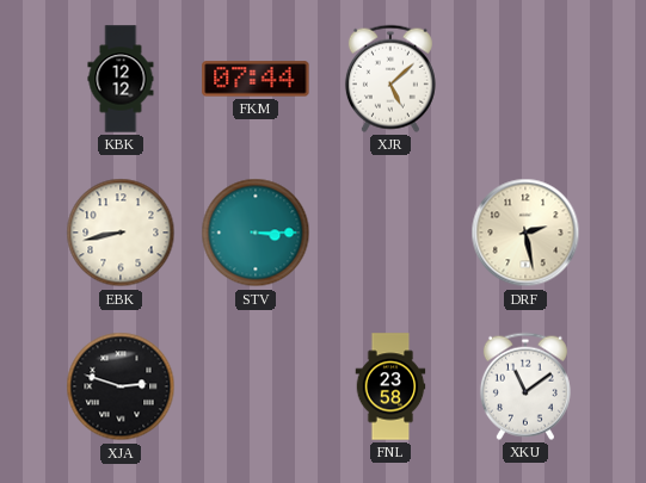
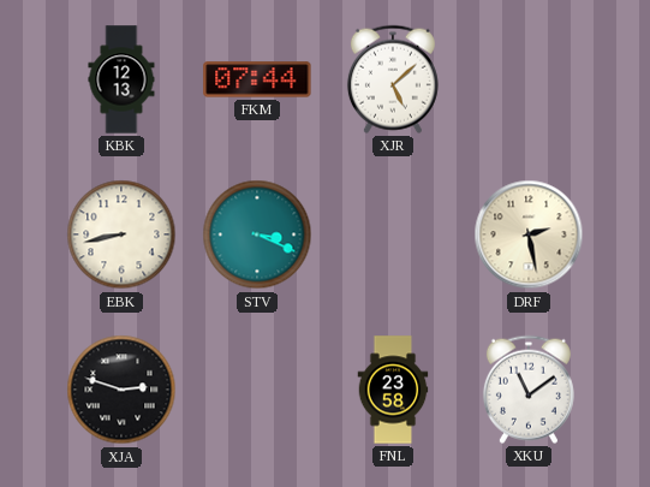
KBK: 12:12 -> 12:13
STV: 3:15 -> 3:19
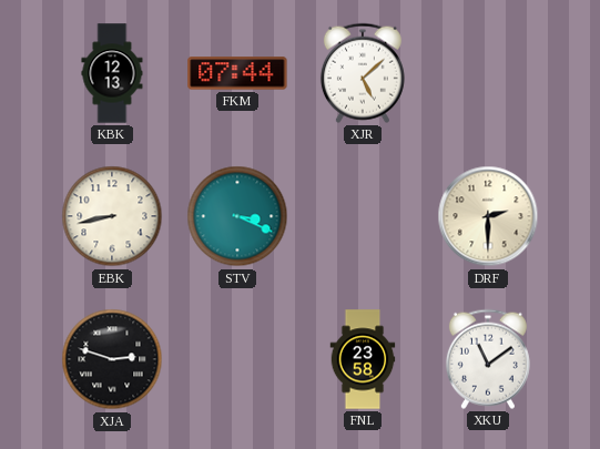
DRF: 2:28 -> 2:30
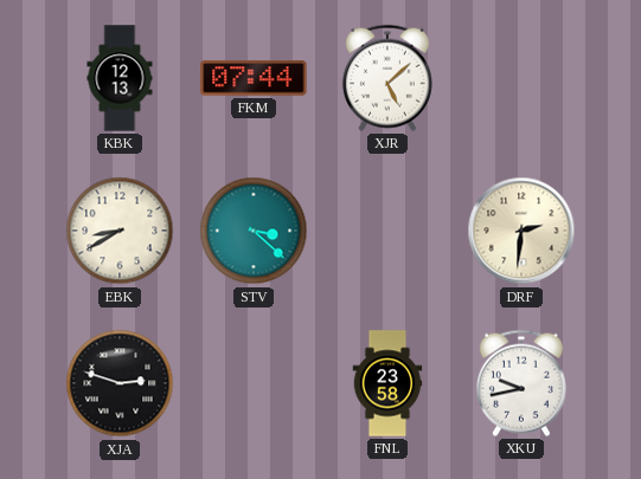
EBK: 8:43 -> 8:40
STV: 3:19 -> 3:22
DRF: 2:30 -> 2:31
XKU: 11:09 -> 9:43
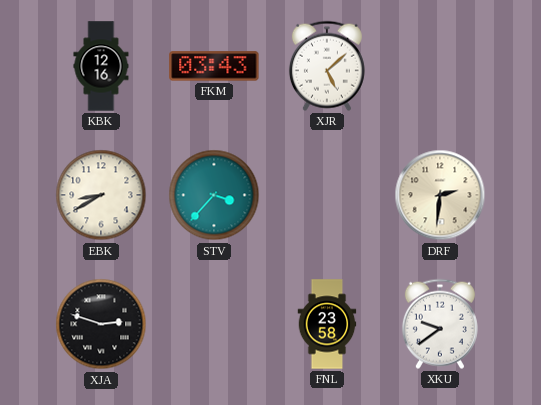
KBK: 12:13 -> 12:16
FKM: 07:44 -> 03:43
STV: 3:22 -> 3:37
XKU: 9:43 -> 9:39
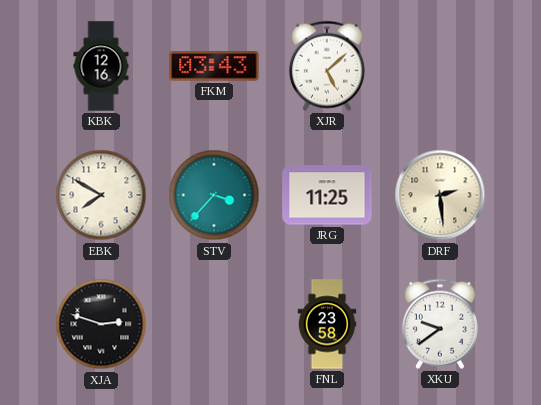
EBK: 8:40 -> 7:50
JRG: none -> 11:25
DRF: 2:31 -> 2:29
